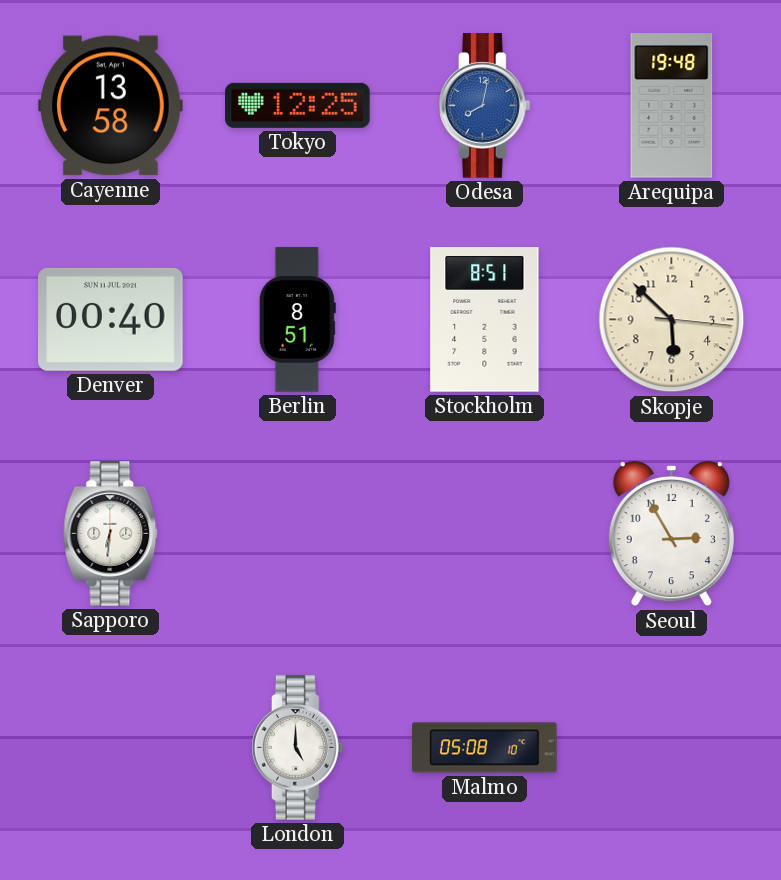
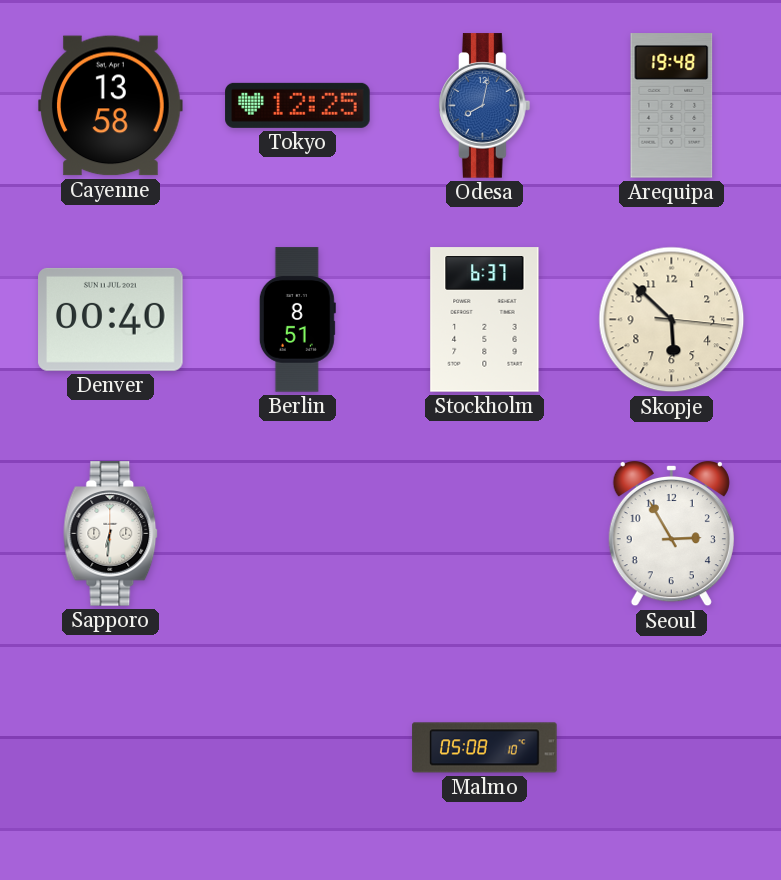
Stockholm: 8:51 -> 6:37
London: 5:00 -> none
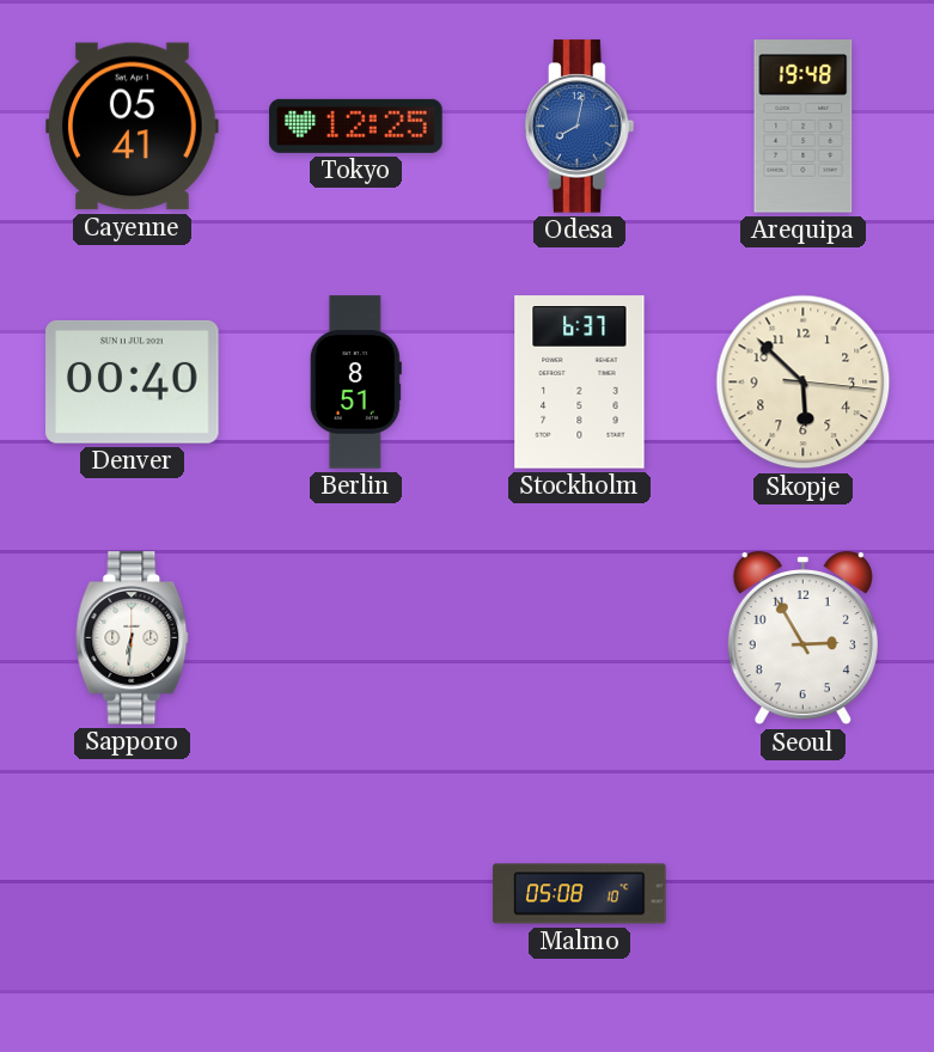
Cayenne: 13:58 -> 05:41
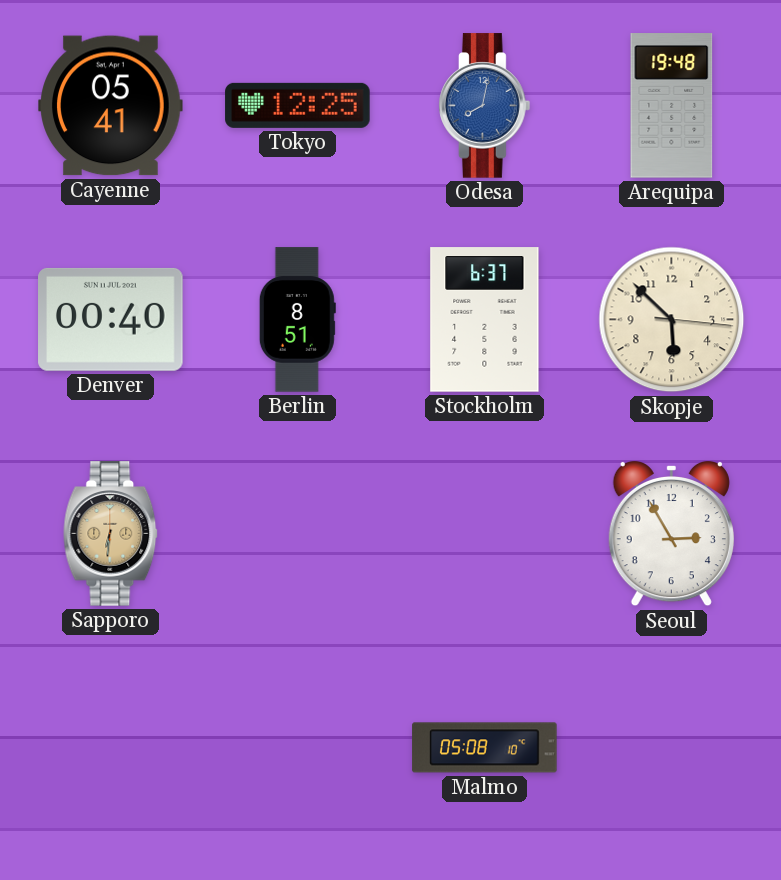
Sapporo dial: white -> champagne
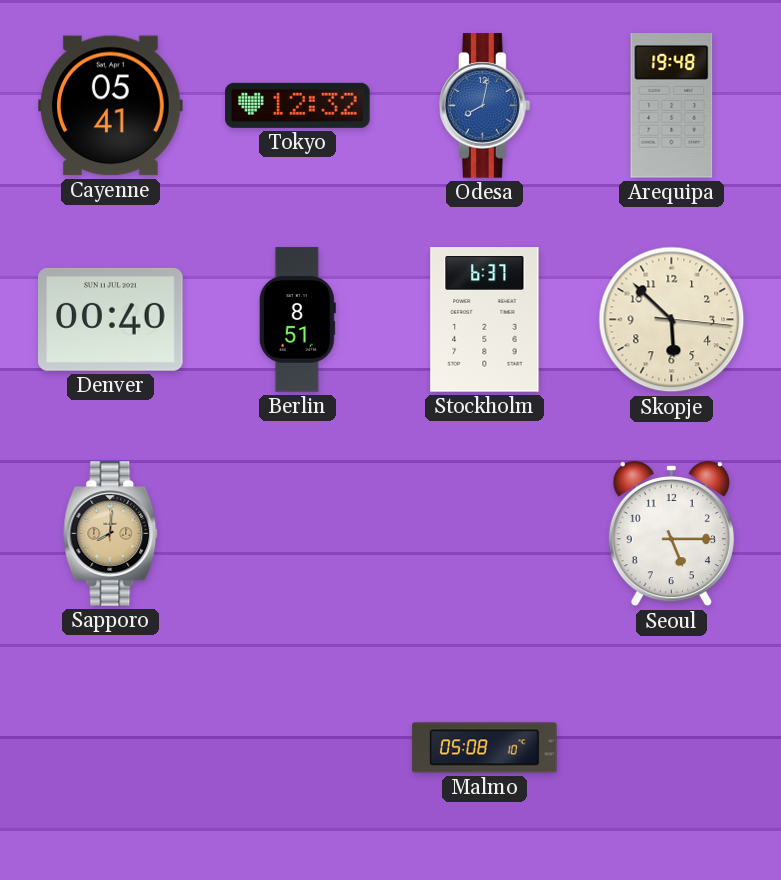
Tokyo: 12:25 -> 12:32
Sapporo: 6:31 -> 8:01
Seoul: 2:55 -> 5:15
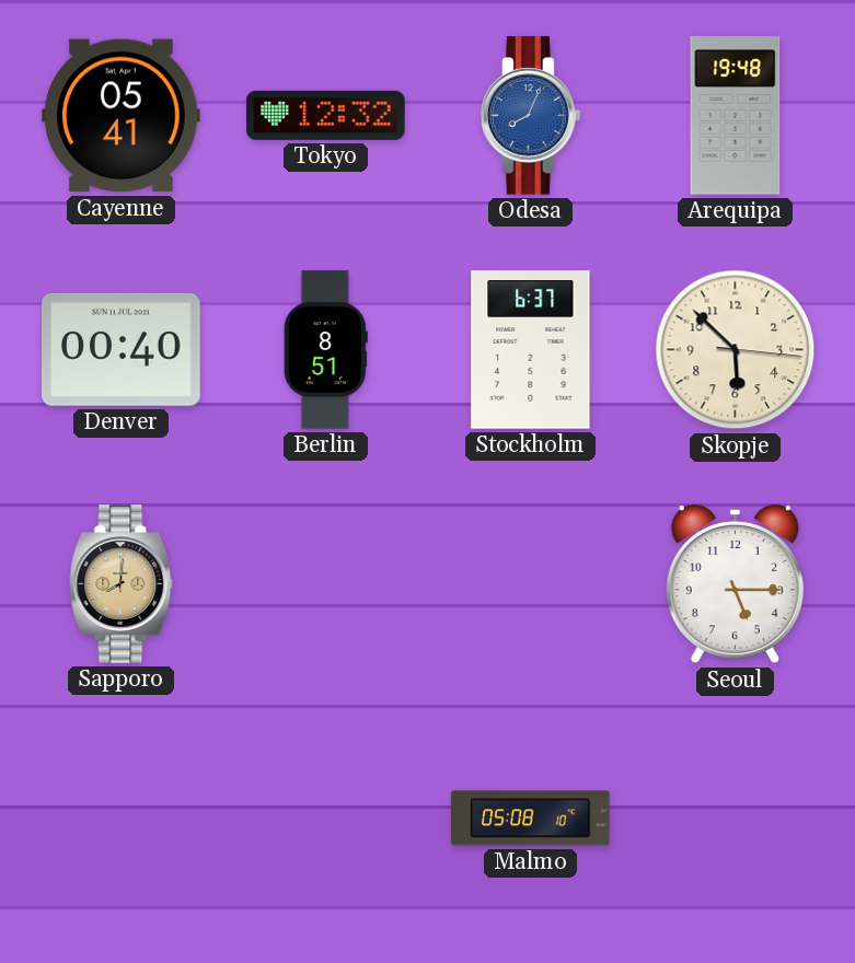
Odesa: 8:02 -> 8:04
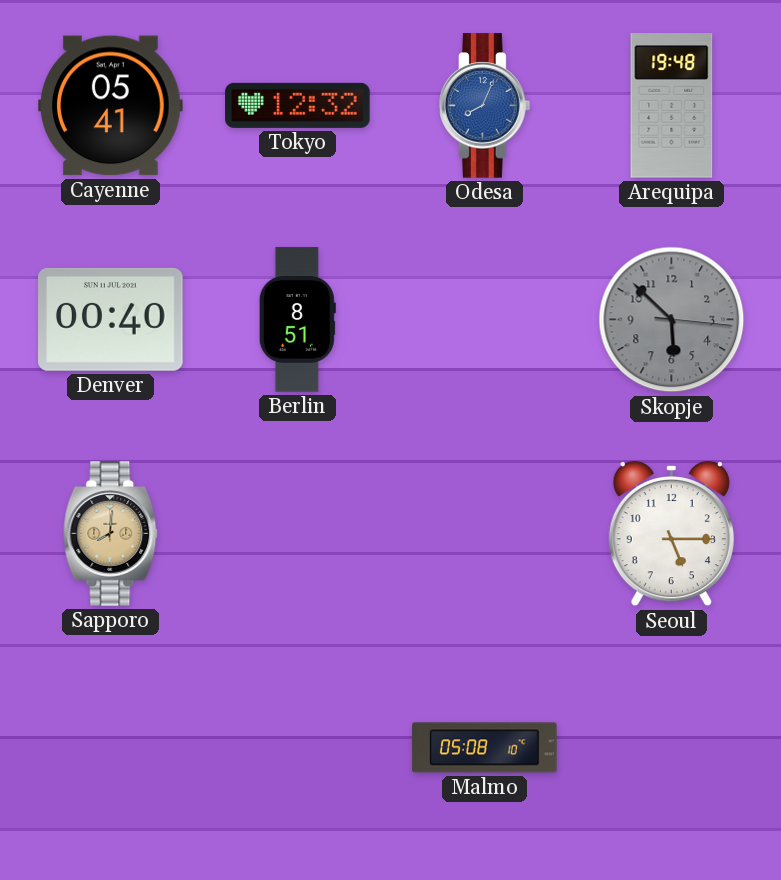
Stockholm: 6:37 -> none
Skopje dial: cream -> grey
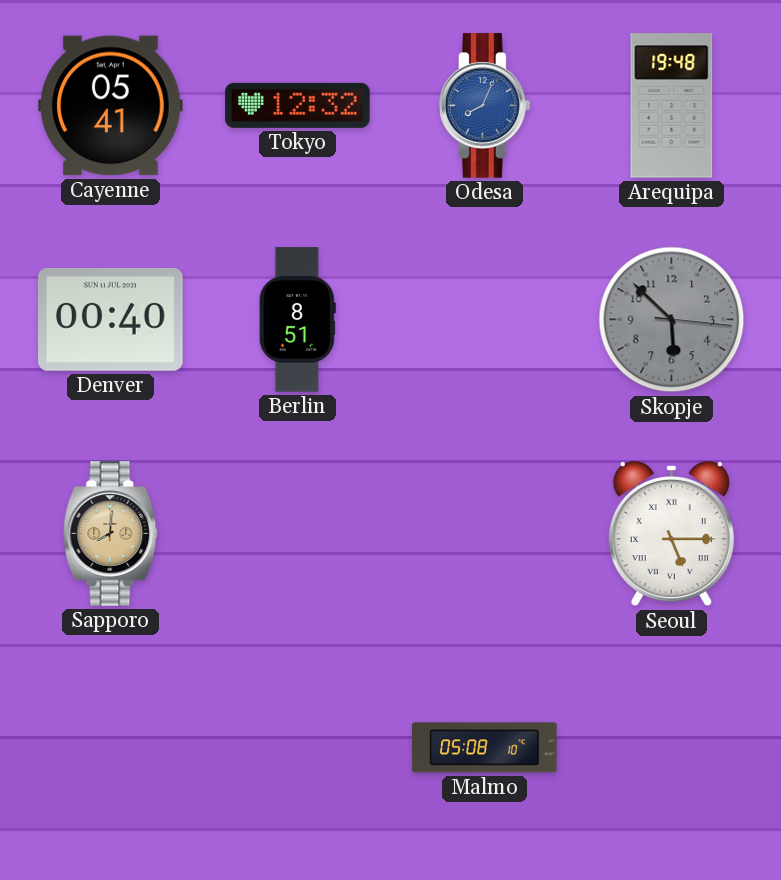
Seoul numerals: Arabic -> Roman
